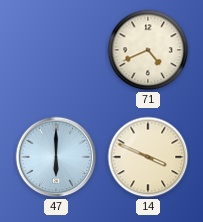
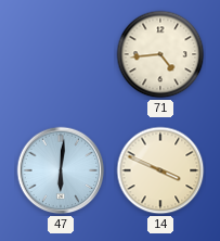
71: 4:41 -> 4:44
47: 6:00 -> 6:01
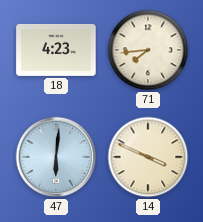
18: none -> 4:23
71: 4:44 -> 7:44
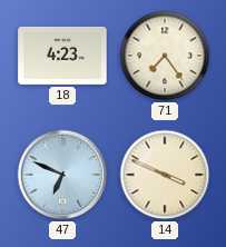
71: 7:44 -> 7:24
47: 6:01 -> 6:49
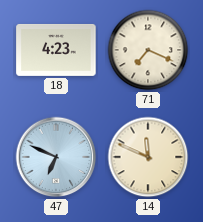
71: 7:24 -> 7:19
14: 3:49 -> 11:49
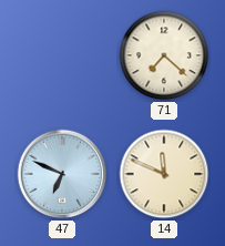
18: 4:23 -> none
71: 7:19 -> 7:22
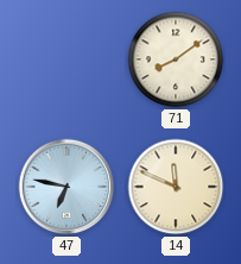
71: 7:22 -> 8:09
47: 6:49 -> 6:47
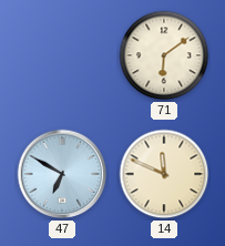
71: 8:09 -> 6:09
47: 6:47 -> 6:50
